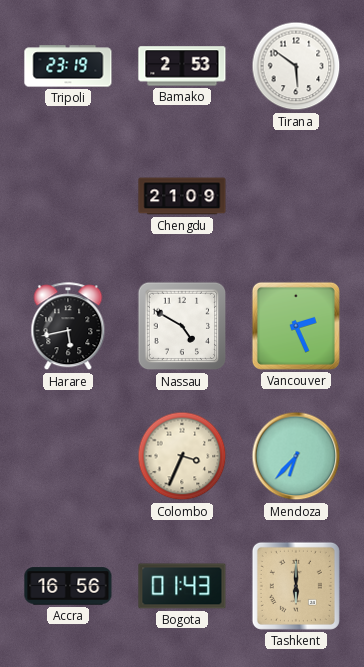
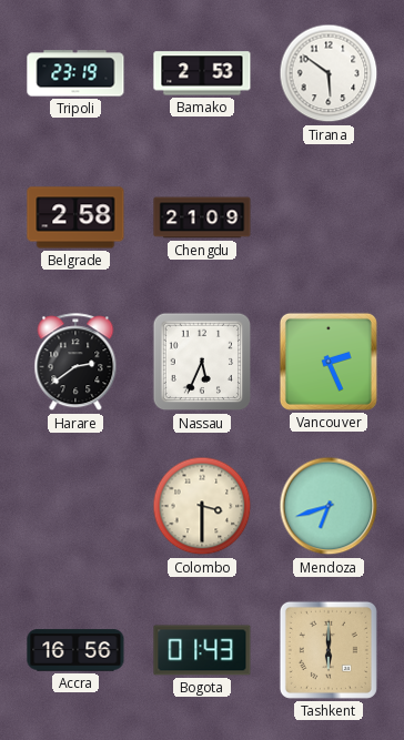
Belgrade: none -> 2:58
Harare: 5:43 -> 2:39
Nassau: 4:50 -> 5:34
Colombo: 3:34 -> 3:30
Mendoza: 6:37 -> 6:42
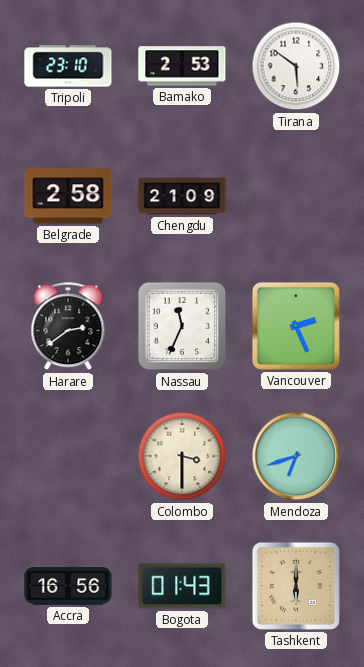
Tripoli: 23:19 -> 23:10
Nassau: 5:34 -> 11:34
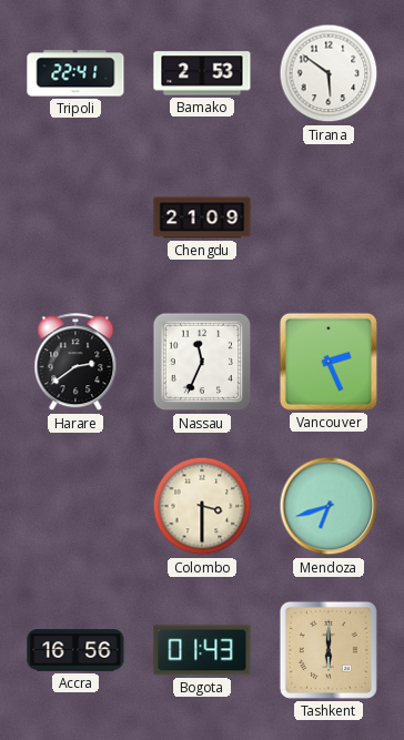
Tripoli: 23:10 -> 22:41
Belgrade: 2:58 -> none
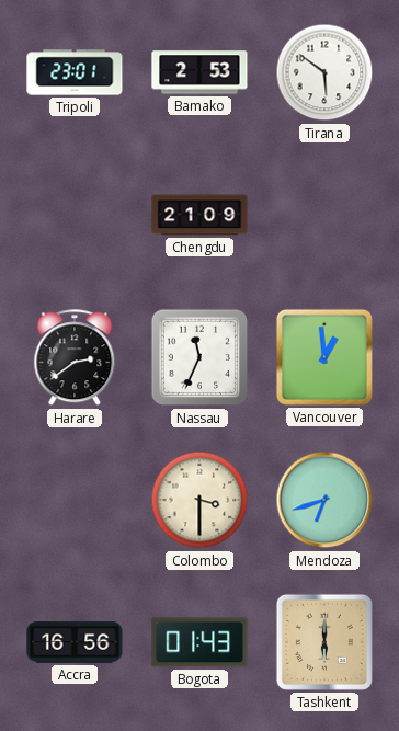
Tripoli: 22:41 -> 23:01
Vancouver: 2:26 -> 12:59
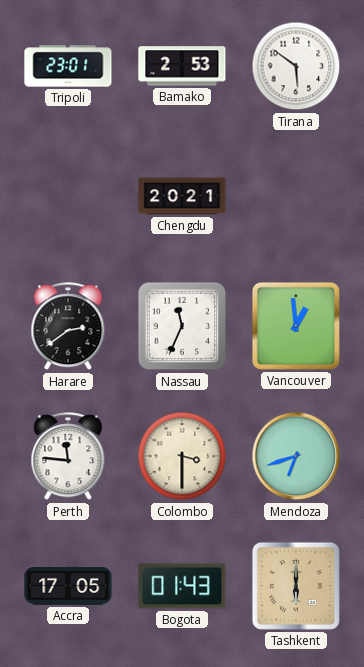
Chengdu: 21:09 -> 20:21
Perth: none -> 11:46
Accra: 16:56 -> 17:05
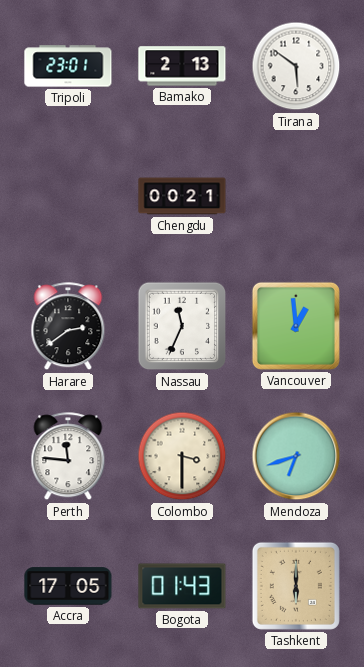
Bamako: 2:53 -> 2:13
Chengdu: 20:21 -> 00:21
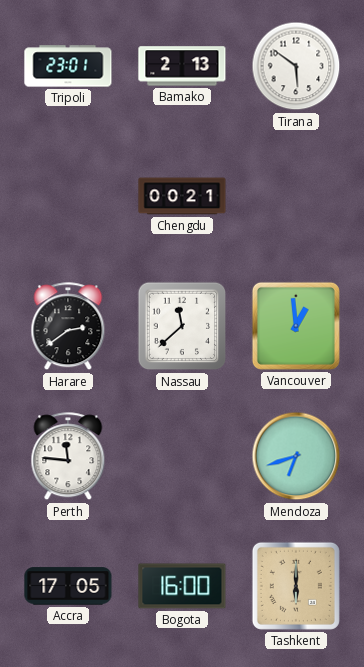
Nassau: 11:34 -> 11:38
Colombo: 3:30 -> none
Bogota: 01:43 -> 16:00
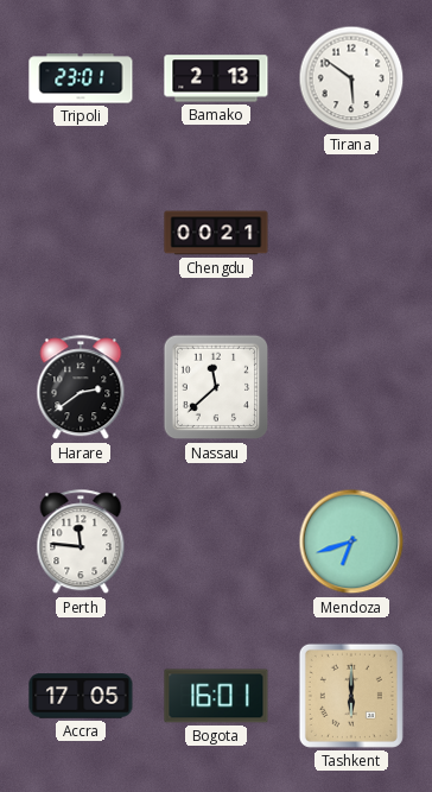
Vancouver: 12:59 -> none
Bogota: 16:00 -> 16:01
